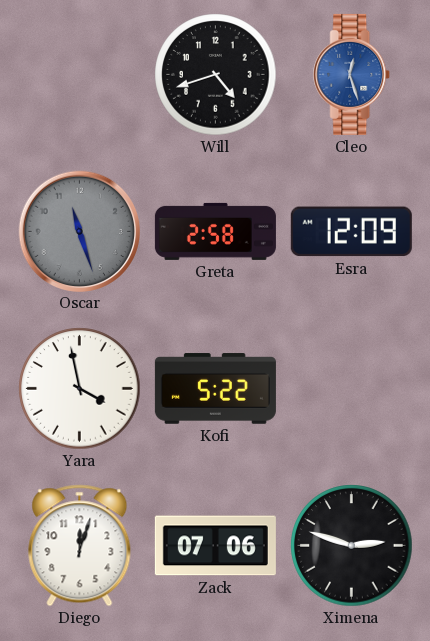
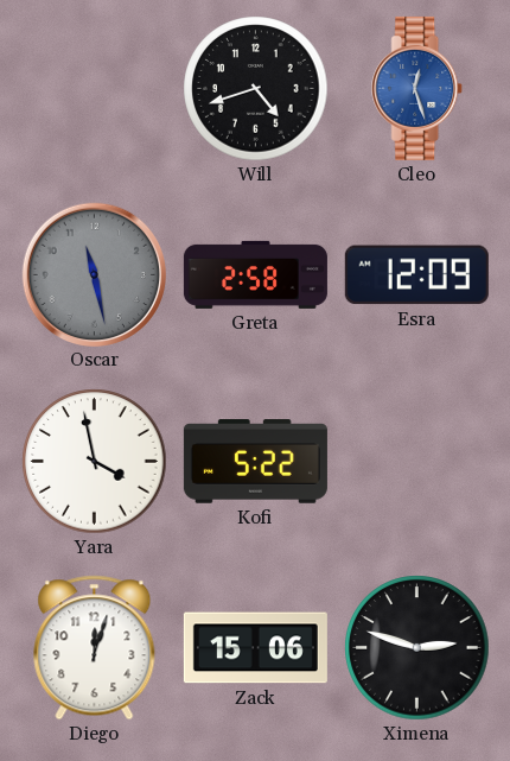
Oscar: 11:27 -> 11:28
Zack: 07:06 -> 15:06
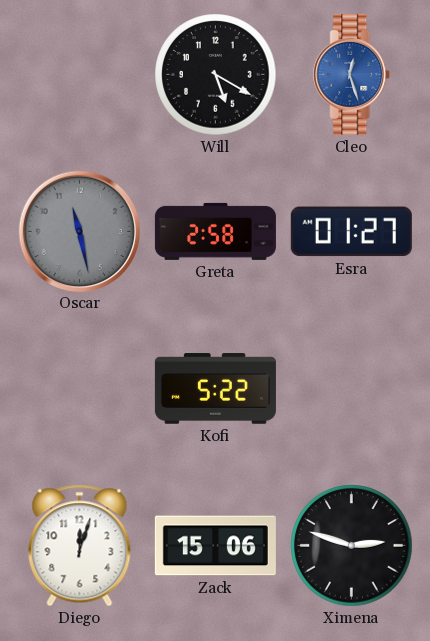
Will: 4:42 -> 5:20
Esra: 12:09 -> 01:27
Yara: 3:58 -> none
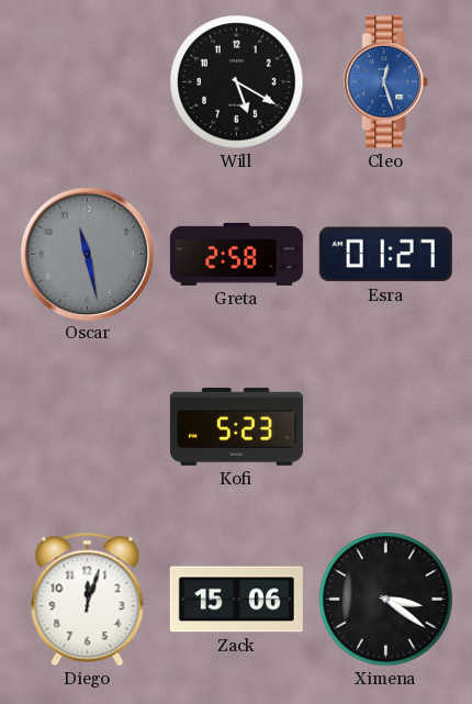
Kofi: 5:22 -> 5:23
Ximena: 2:48 -> 3:21
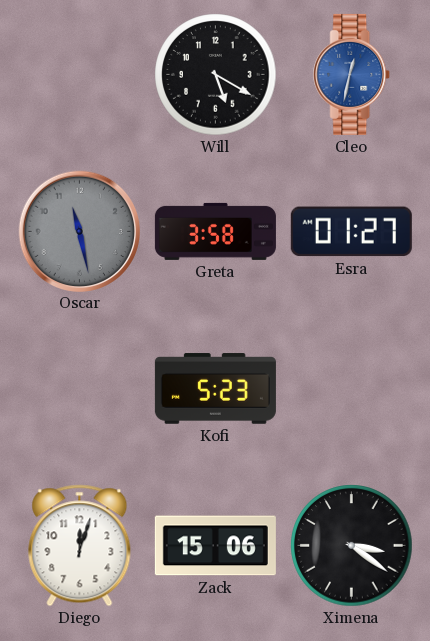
Cleo: 12:27 -> 12:32
Greta: 2:58 -> 3:58
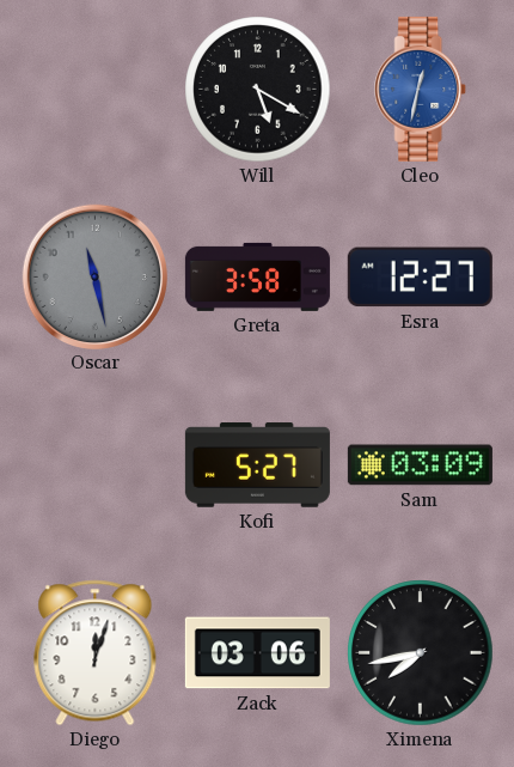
Esra: 01:27 -> 12:27
Kofi: 5:23 -> 5:27
Sam: none -> 03:09
Zack: 15:06 -> 03:06
Ximena: 3:21 -> 7:43
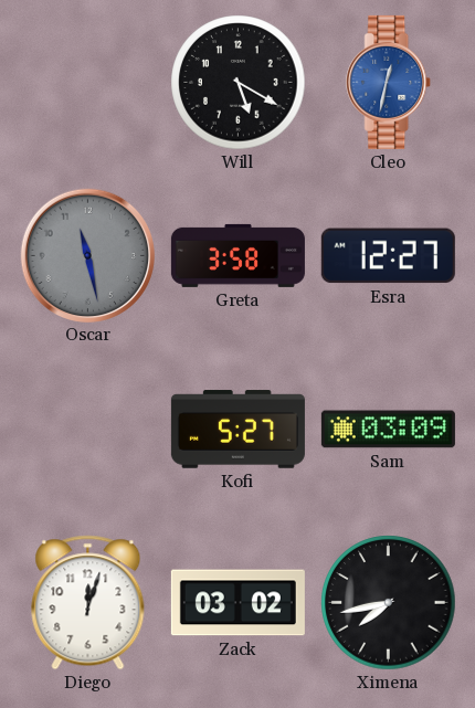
Zack: 03:06 -> 03:02
